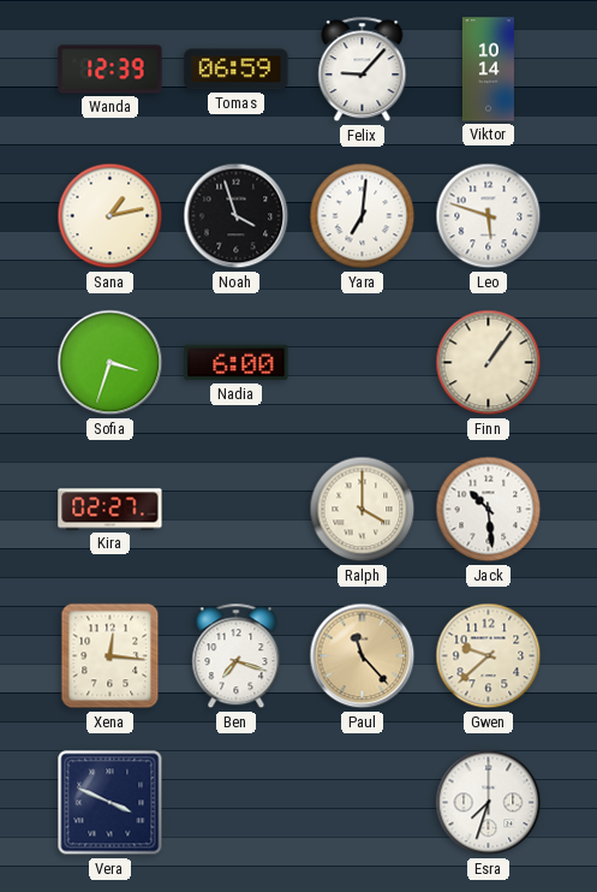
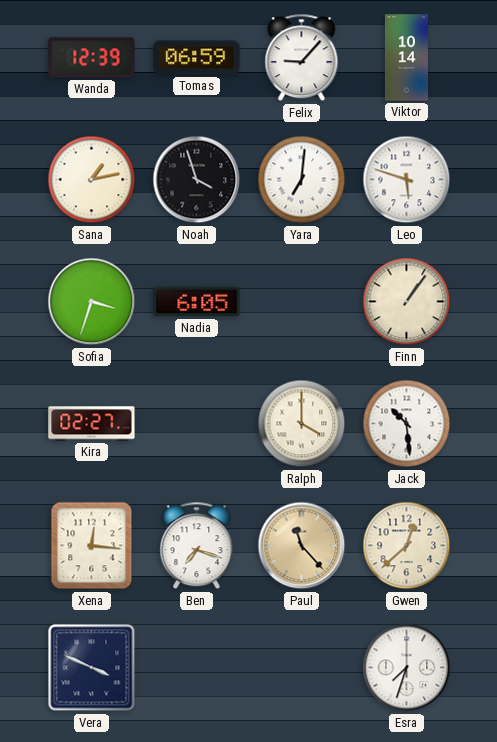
Nadia: 6:00 -> 6:05
Gwen: 9:38 -> 12:38
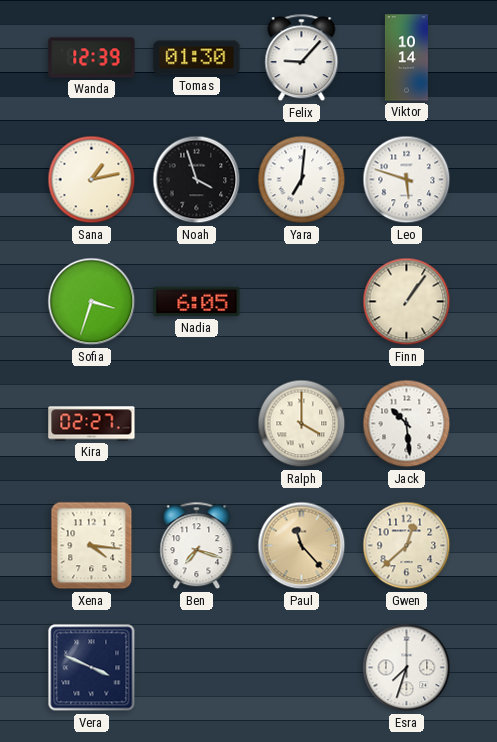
Tomas: 06:59 -> 01:30
Xena: 12:16 -> 4:16
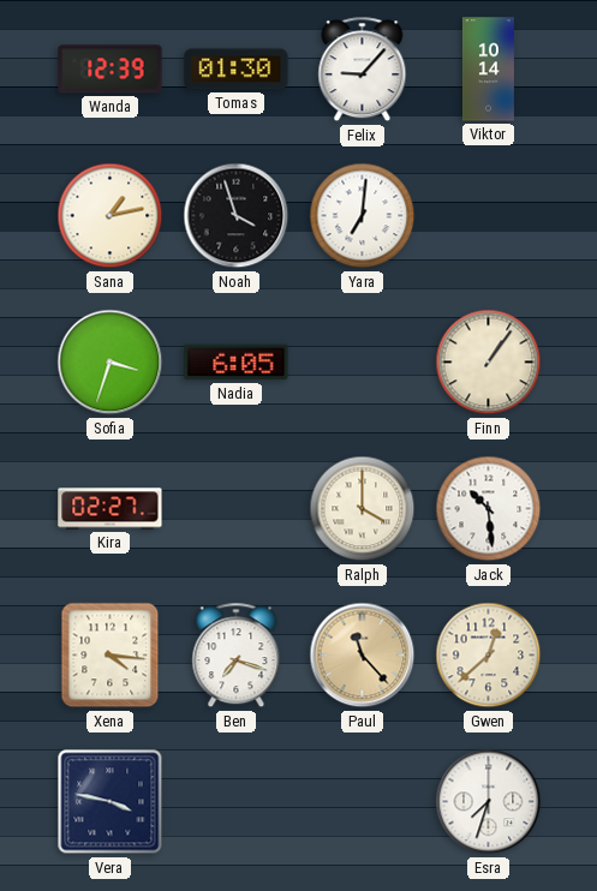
Leo: 5:48 -> none
Vera: 3:49 -> 3:47
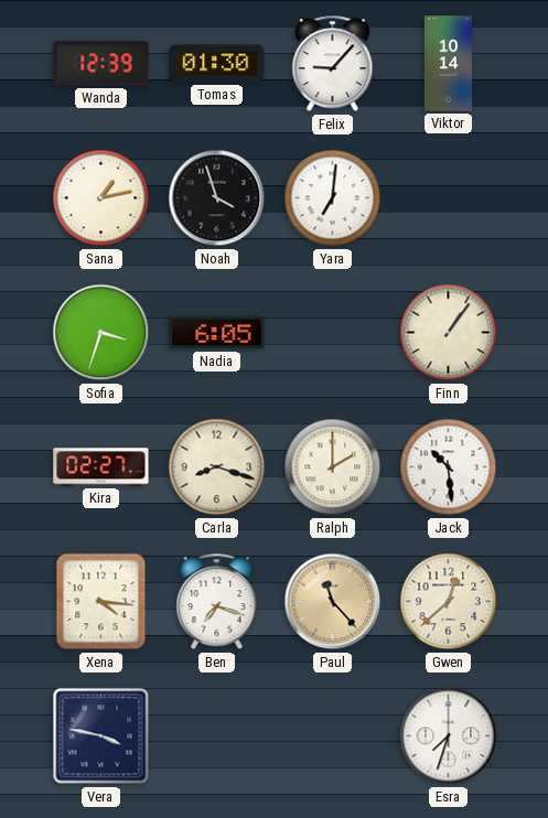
Carla: none -> 8:18
Ralph: 4:00 -> 2:00
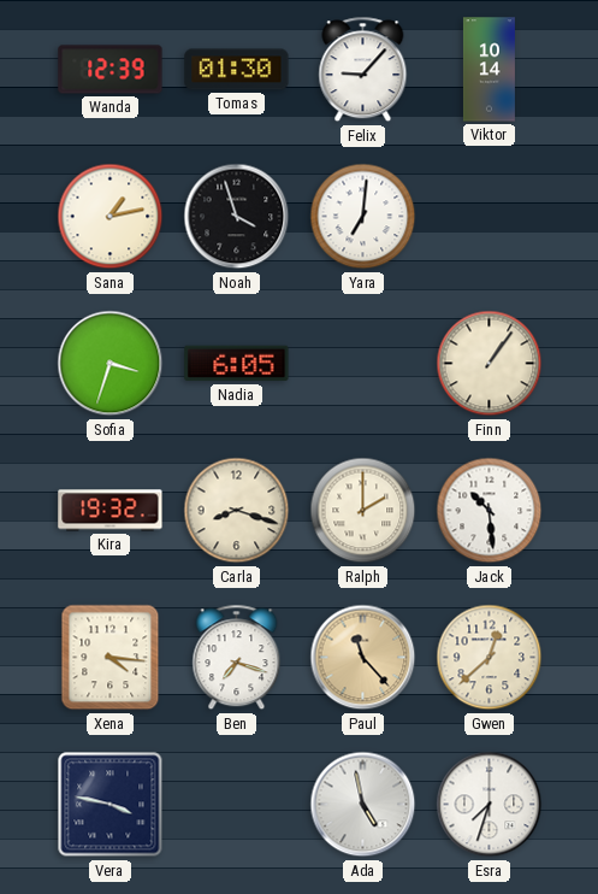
Kira: 02:27 -> 19:32
Ada: none -> 4:58
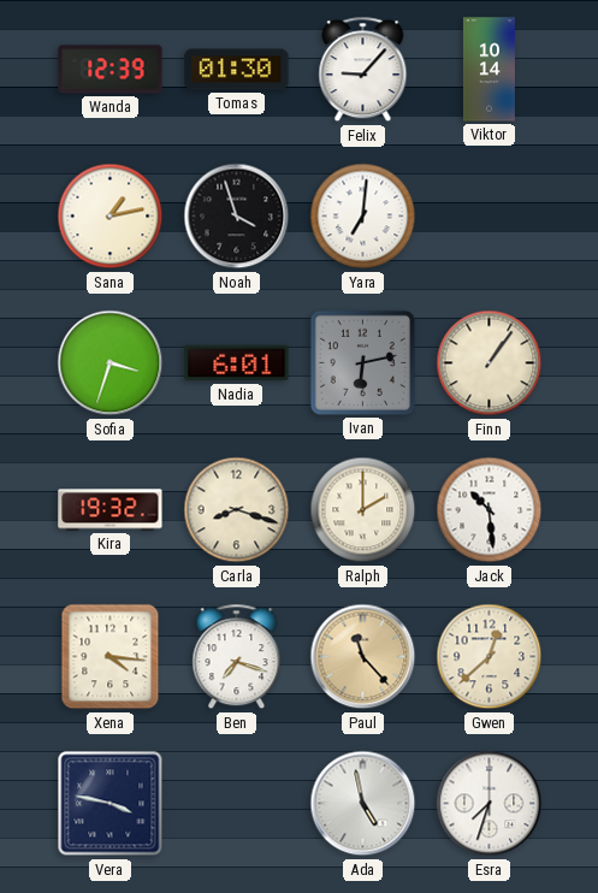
Nadia: 6:05 -> 6:01
Ivan: none -> 6:13
